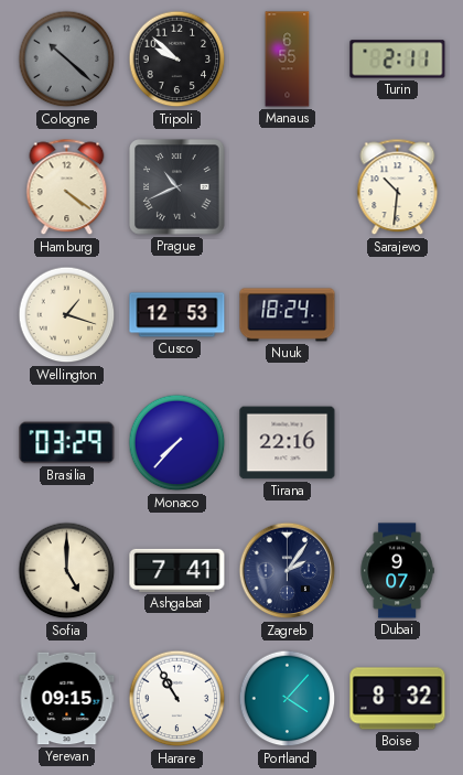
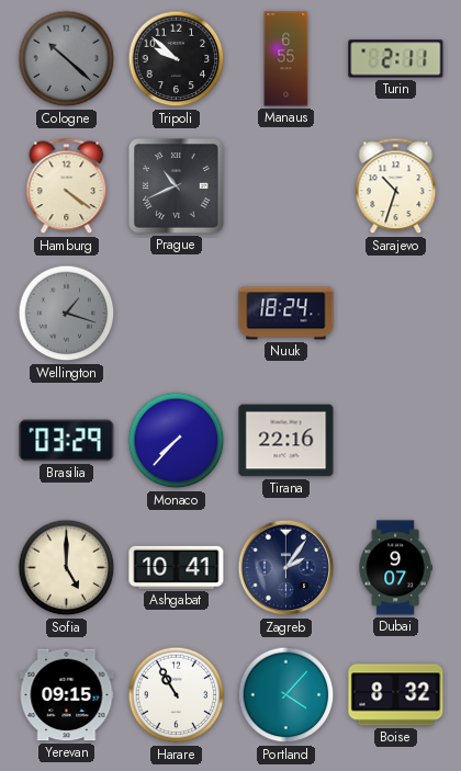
Sarajevo: 10:31 -> 10:33
Wellington dial: cream -> grey
Cusco: 12:53 -> none
Ashgabat: 7:41 -> 10:41
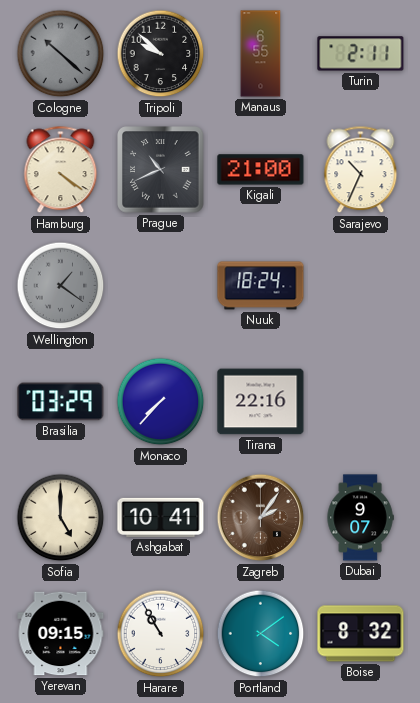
Kigali: none -> 21:00
Sarajevo: 10:33 -> 10:34
Wellington: 1:18 -> 1:21
Zagreb dial: navy -> brown
Portland: 4:07 -> 4:09
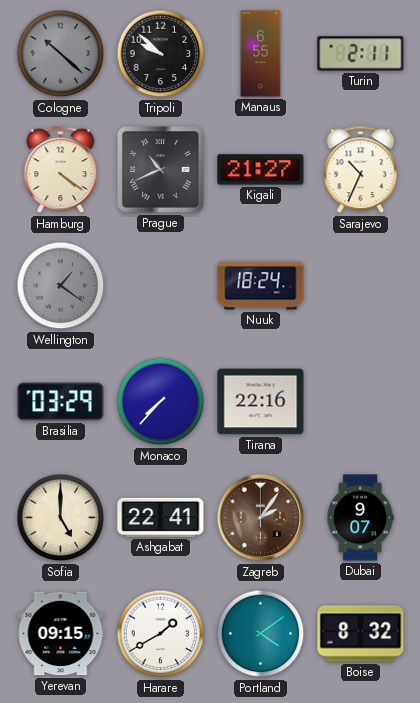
Kigali: 21:00 -> 21:27
Ashgabat: 10:41 -> 22:41
Harare: 10:55 -> 1:40
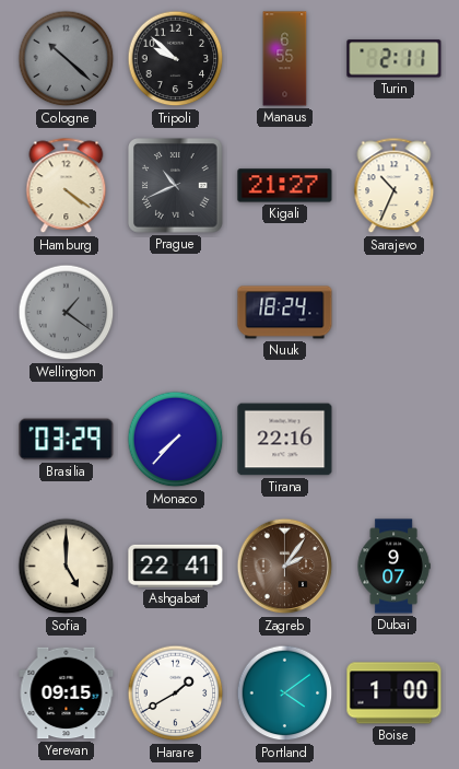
Boise: 8:32 -> 1:00
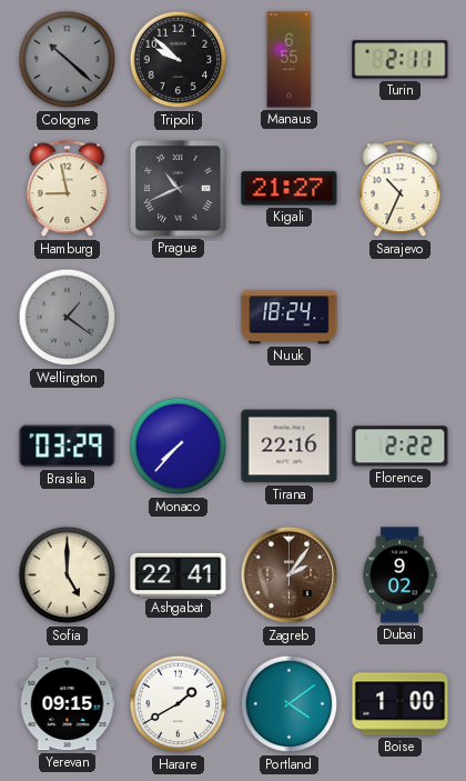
Hamburg: 4:21 -> 8:58
Florence: none -> 2:22
Dubai: 9:07 -> 9:02
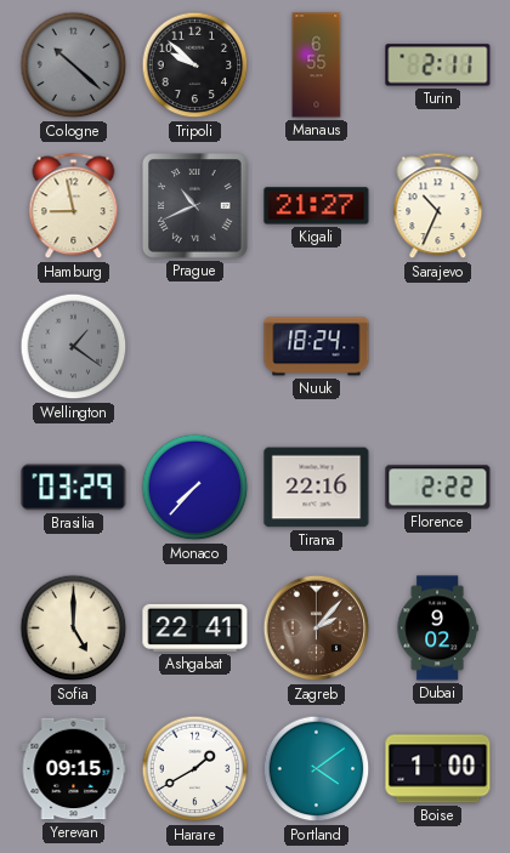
Zagreb: 2:06 -> 2:07
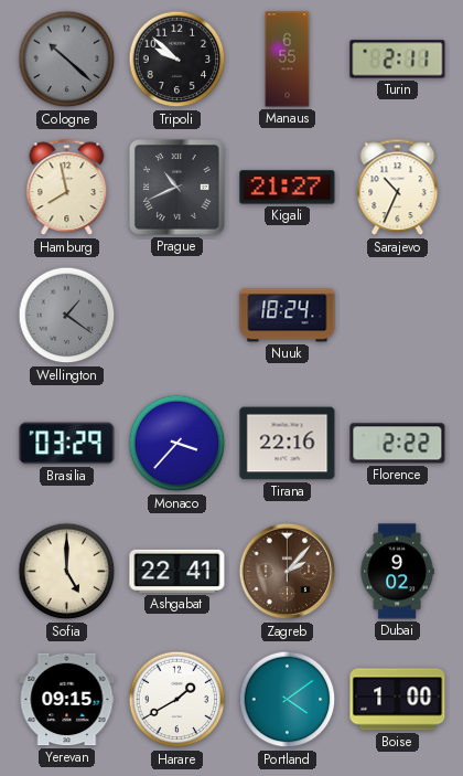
Hamburg: 8:58 -> 7:58
Monaco: 7:37 -> 3:37
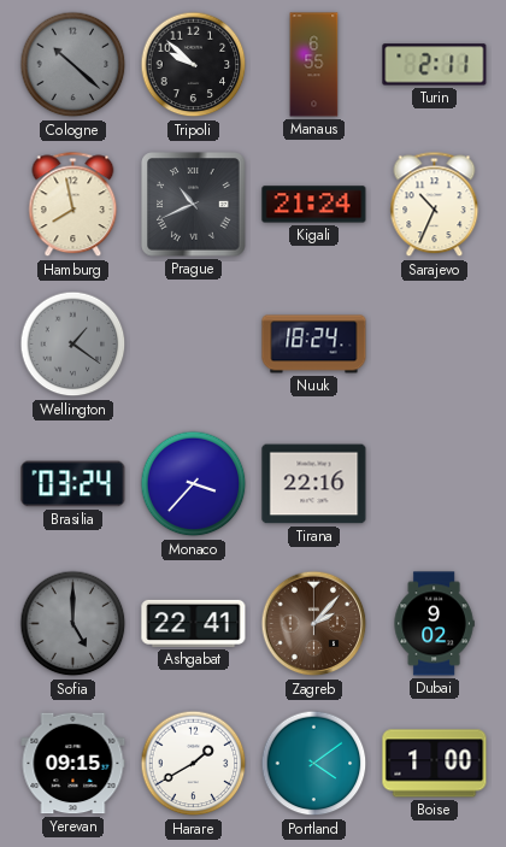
Kigali: 21:27 -> 21:24
Brasilia: 03:29 -> 03:24
Florence: 2:22 -> none
Sofia dial: cream -> grey
